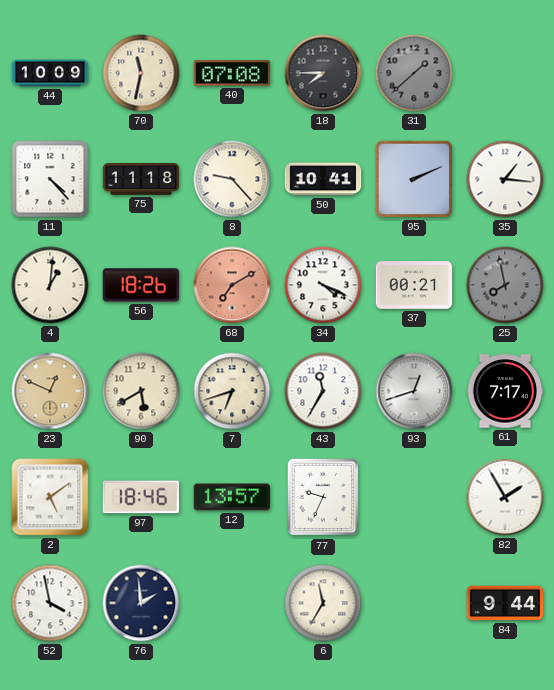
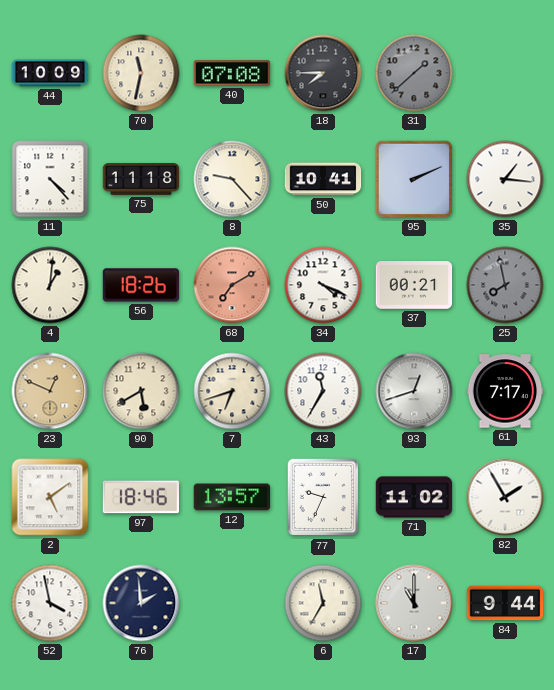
71: none -> 11:02
17: none -> 11:00
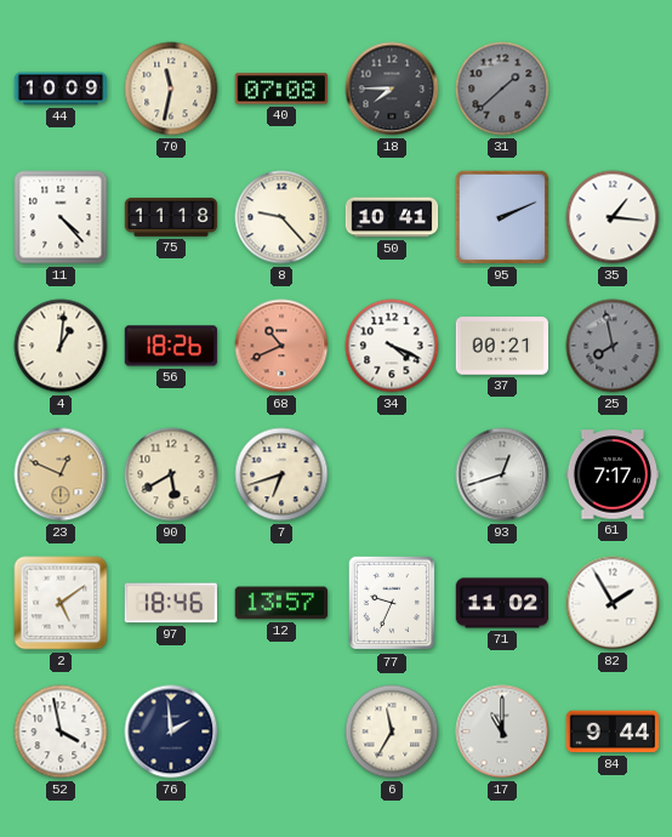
68: 7:10 -> 10:41
43: 11:35 -> none
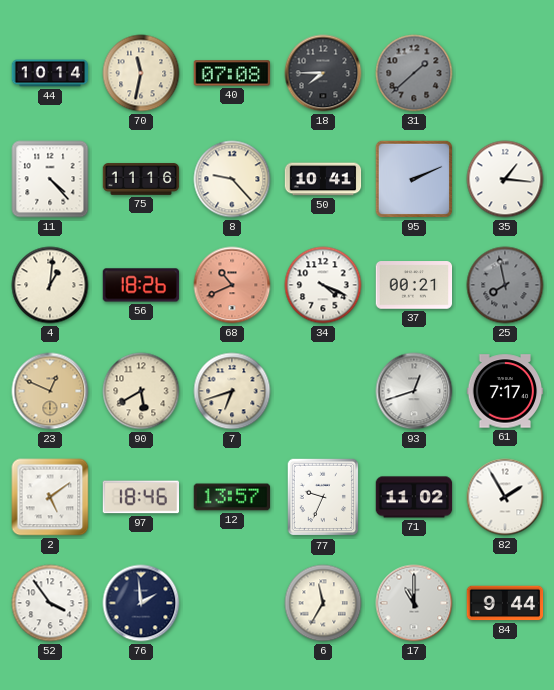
44: 10:09 -> 10:14
75: 11:18 -> 11:16
52: 3:58 -> 3:54
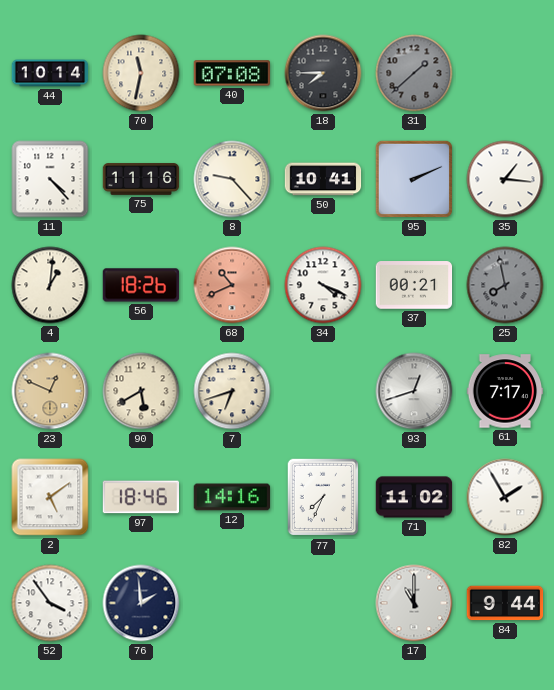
12: 13:57 -> 14:16
77: 9:34 -> 7:34
6: 11:35 -> none
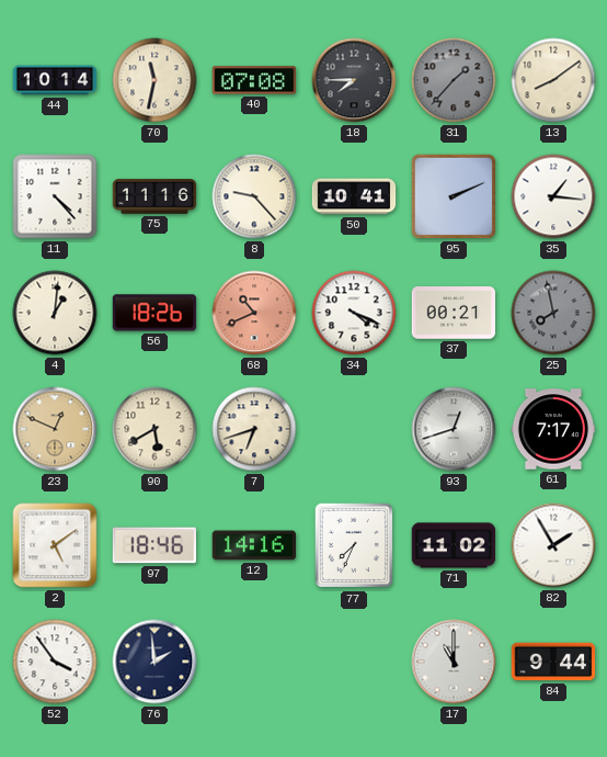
31: 1:38 -> 1:37
13: none -> 8:09
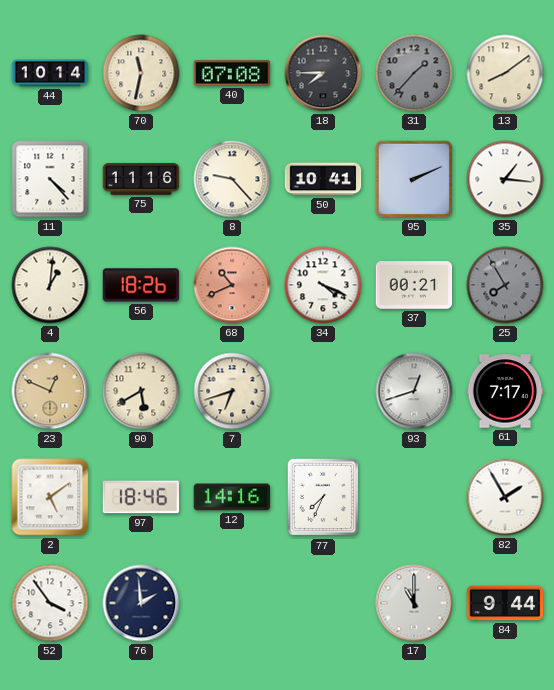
25: 7:58 -> 7:55
71: 11:02 -> none
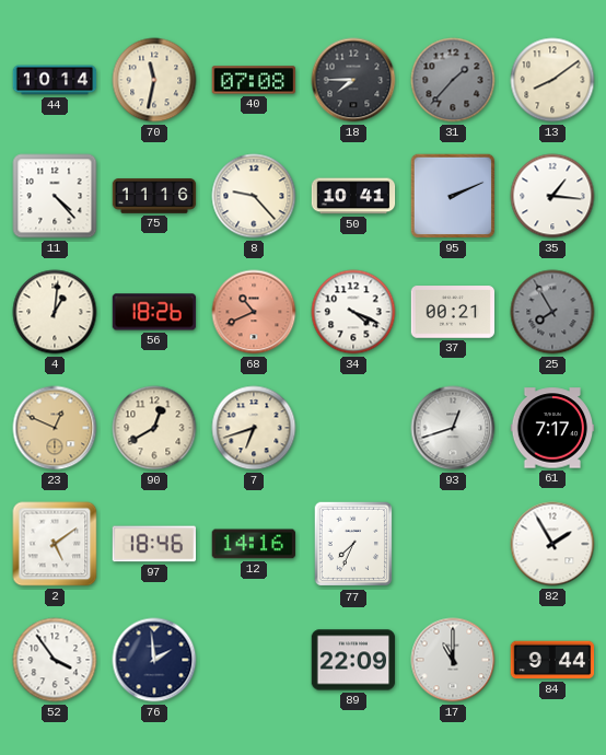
90: 5:40 -> 12:40
89: none -> 22:09
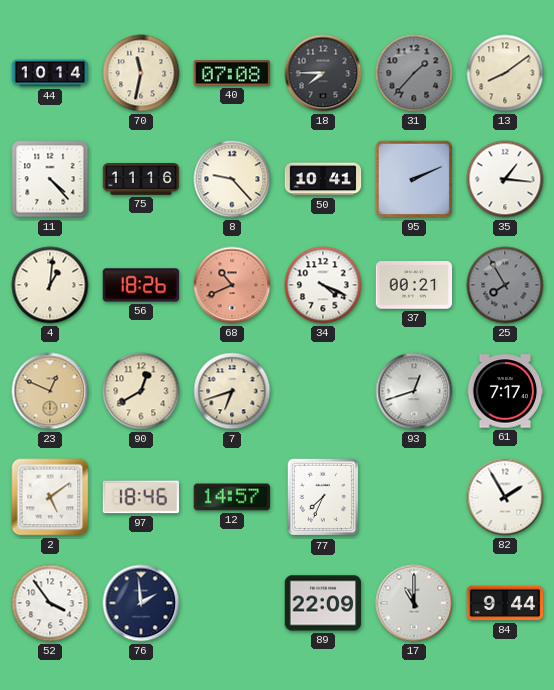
12: 14:16 -> 14:57
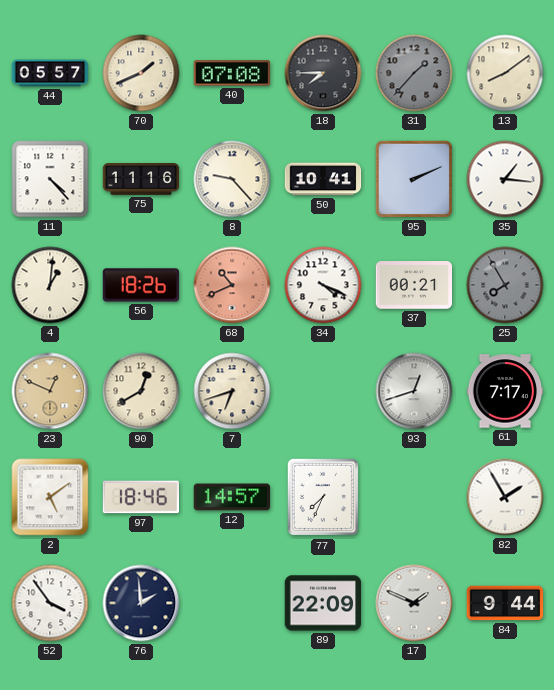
44: 10:14 -> 05:57
70: 11:32 -> 1:41
17: 11:00 -> 1:49
